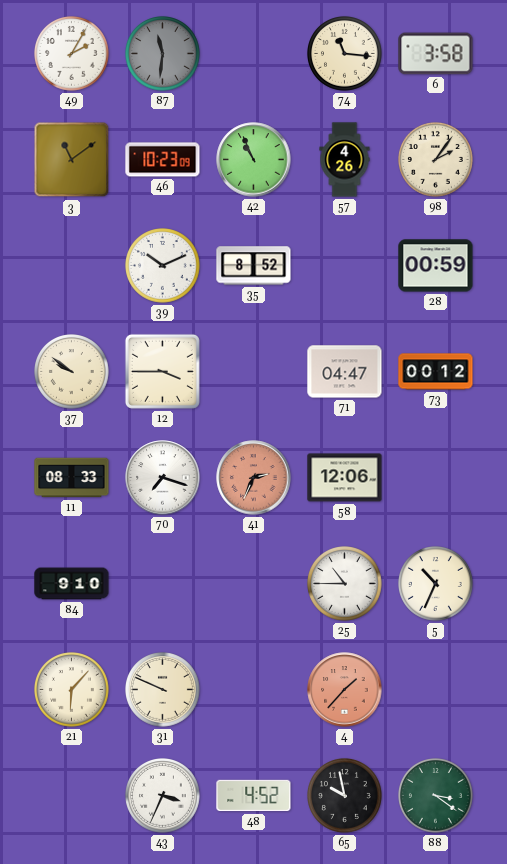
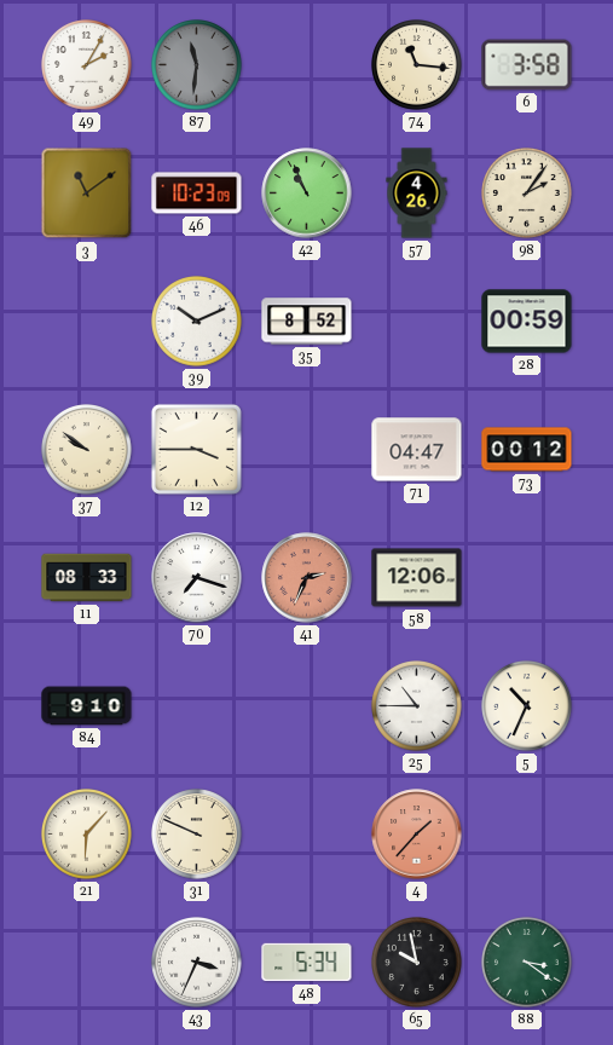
48: 4:52 -> 5:34
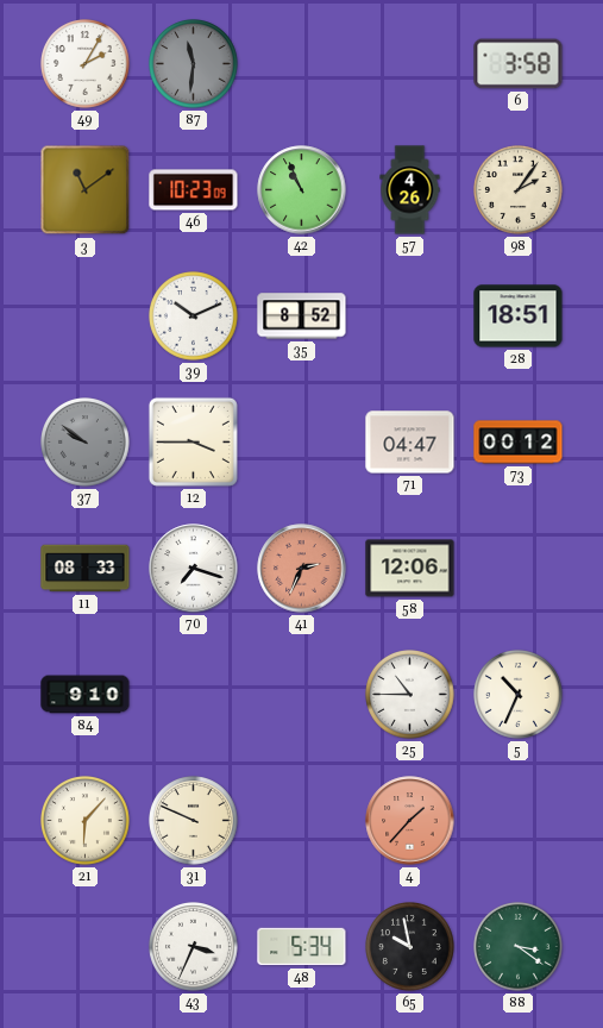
74: 11:16 -> none
28: 00:59 -> 18:51
37 dial: cream -> grey
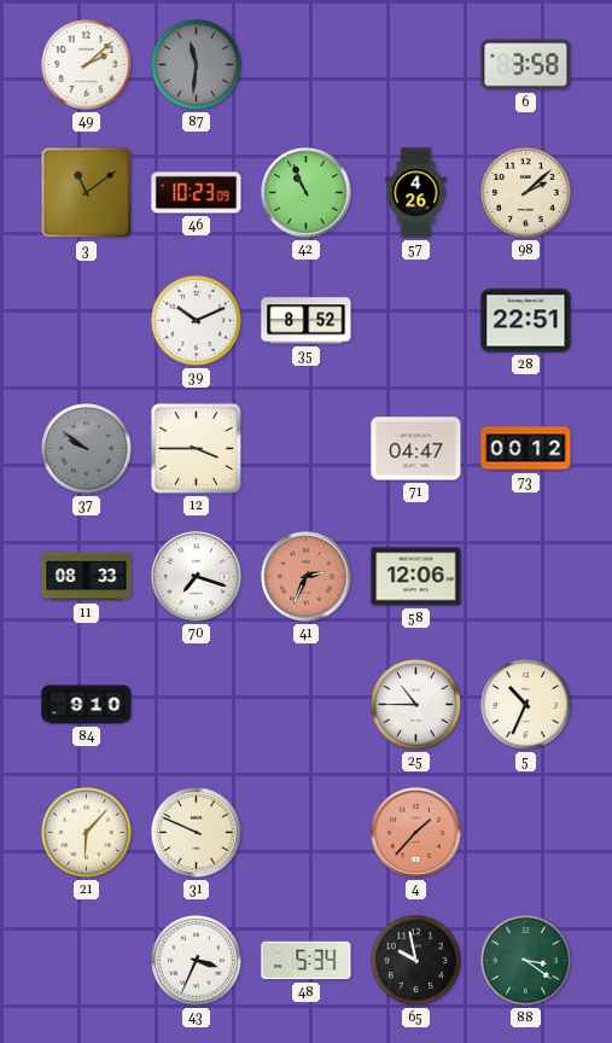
49: 2:05 -> 2:08
98: 2:06 -> 2:08
28: 18:51 -> 22:51
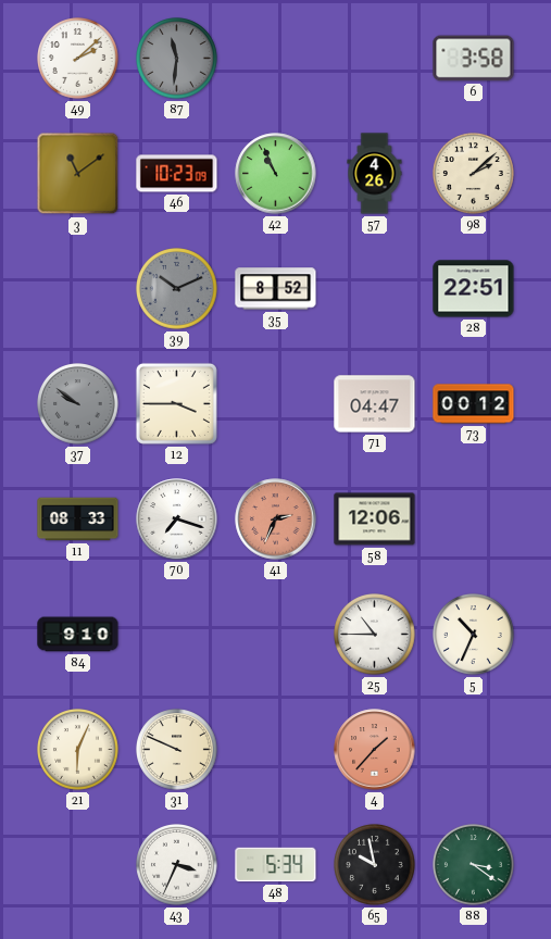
39 dial: white -> grey
21: 6:07 -> 6:04
